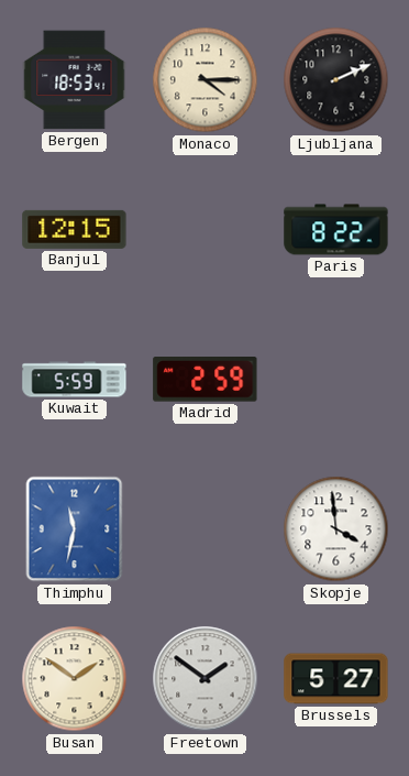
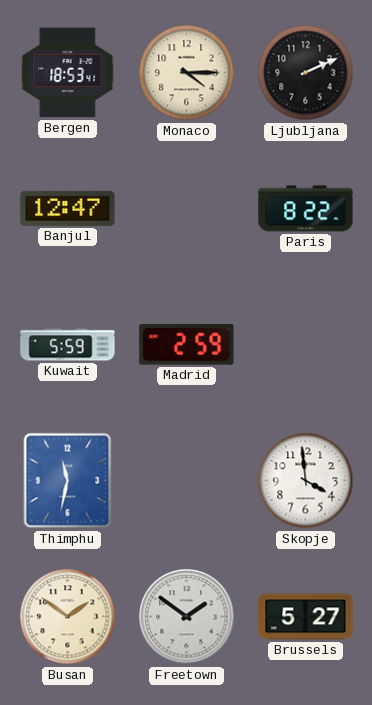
Banjul: 12:15 -> 12:47
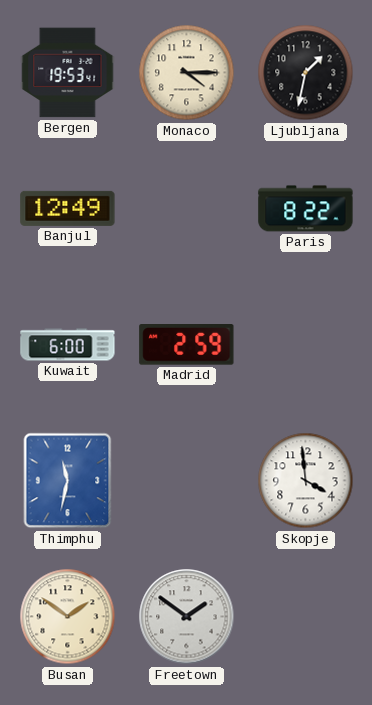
Bergen: 18:53 -> 19:53
Ljubljana: 2:11 -> 1:32
Banjul: 12:47 -> 12:49
Kuwait: 5:59 -> 6:00
Brussels: 5:27 -> none
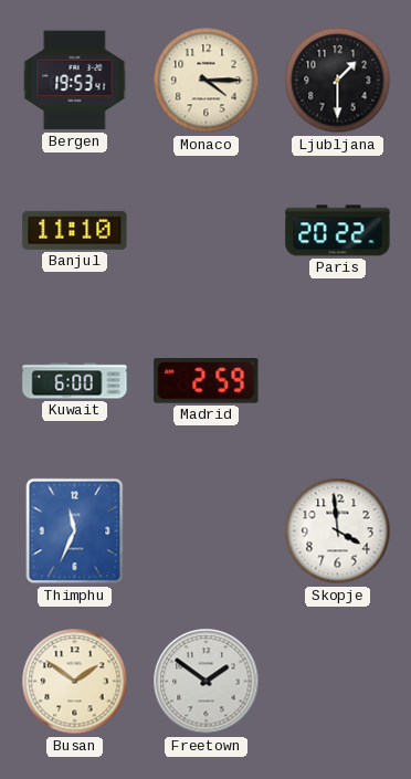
Ljubljana: 1:32 -> 1:30
Banjul: 12:49 -> 11:10
Paris: 8:22 -> 20:22
Thimphu: 11:32 -> 11:34
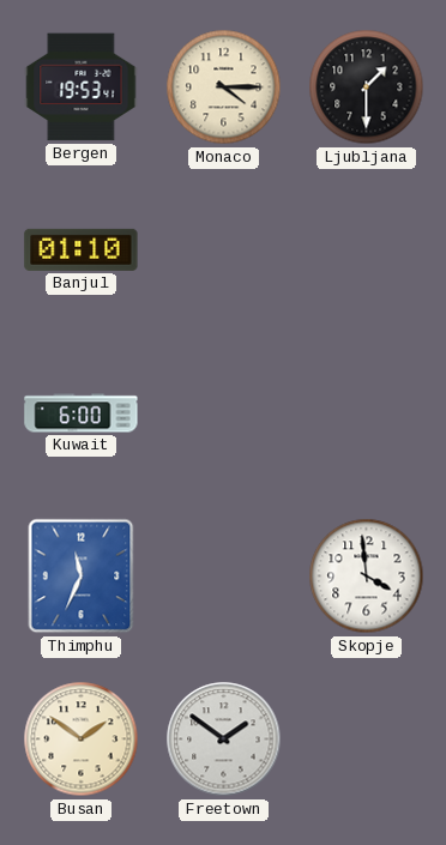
Banjul: 11:10 -> 01:10
Paris: 20:22 -> none
Madrid: 2:59 -> none
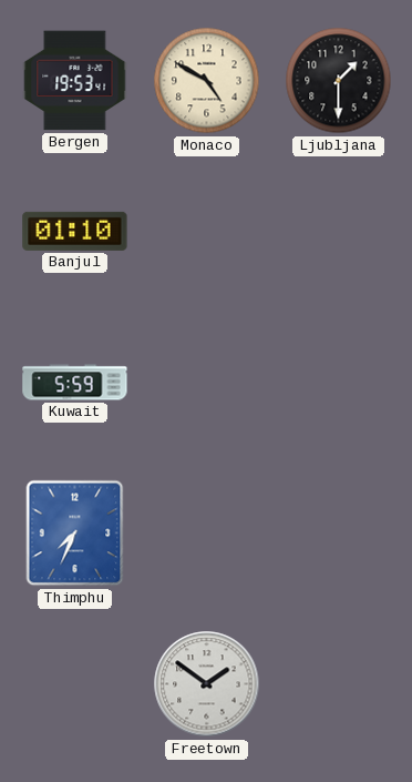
Monaco: 4:15 -> 4:50
Kuwait: 6:00 -> 5:59
Thimphu: 11:34 -> 7:34
Skopje: 3:59 -> none
Busan: 1:51 -> none
